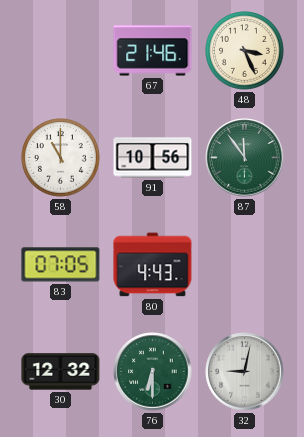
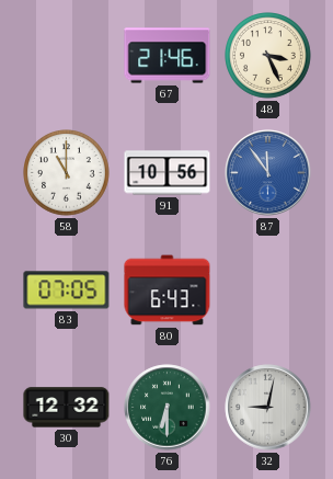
87 dial: green -> blue
80: 4:43 -> 6:43
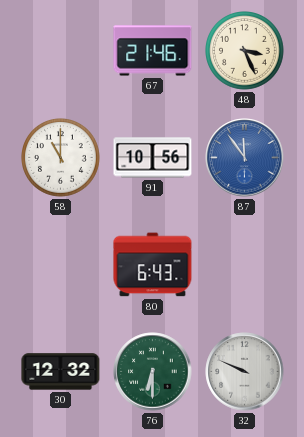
83: 07:05 -> none
32: 9:02 -> 9:49
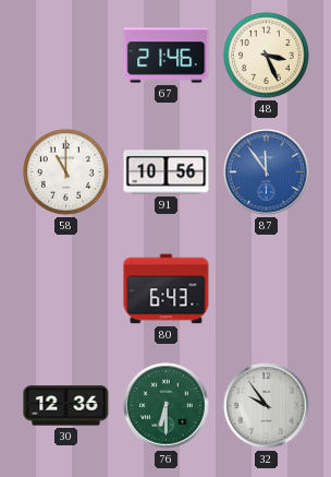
30: 12:32 -> 12:36
32: 9:49 -> 9:54
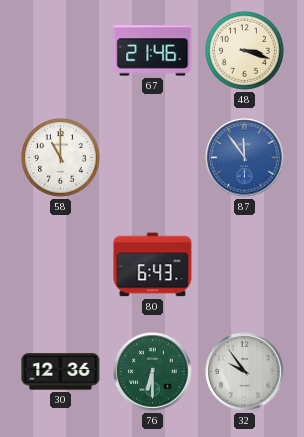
48: 3:26 -> 3:18
91: 10:56 -> none
